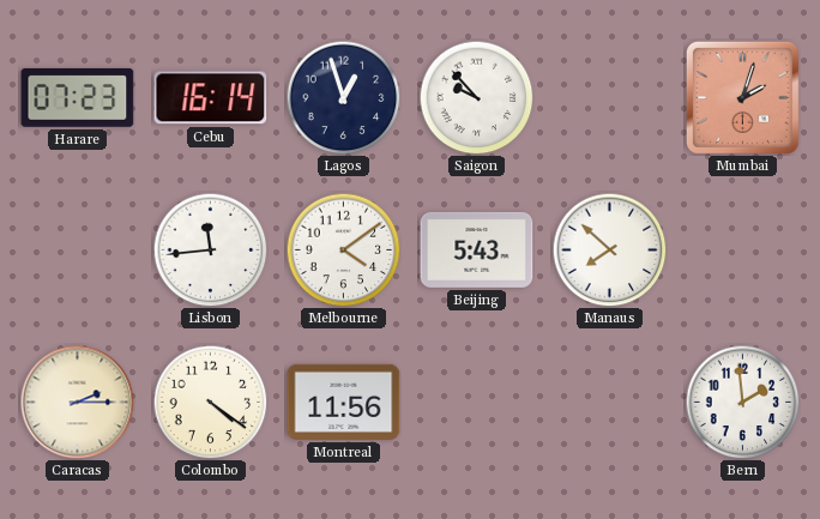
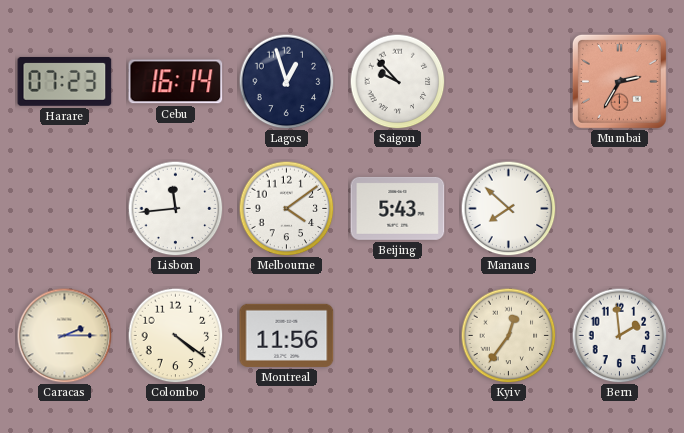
Mumbai: 2:03 -> 2:35
Kyiv: none -> 12:36
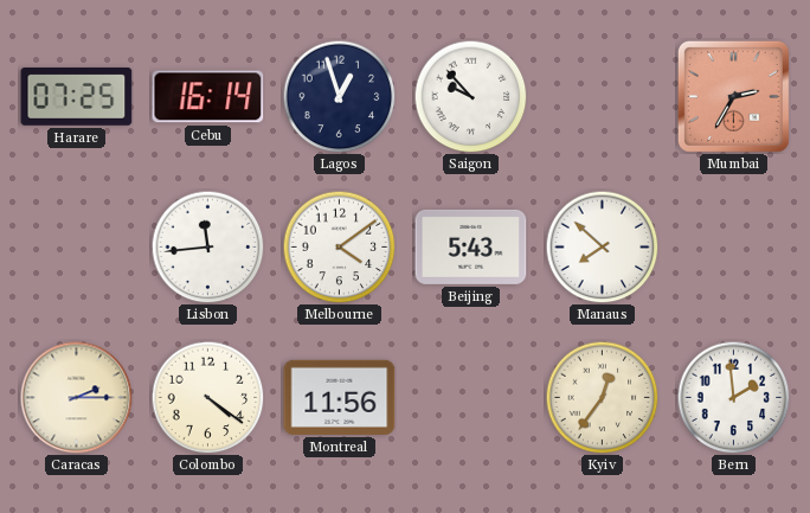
Harare: 07:23 -> 07:25
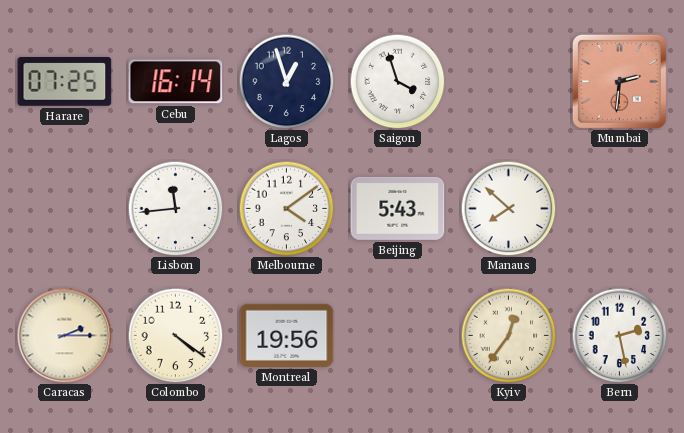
Saigon: 9:53 -> 3:57
Mumbai: 2:35 -> 2:31
Montreal: 11:56 -> 19:56
Bern: 1:59 -> 2:28
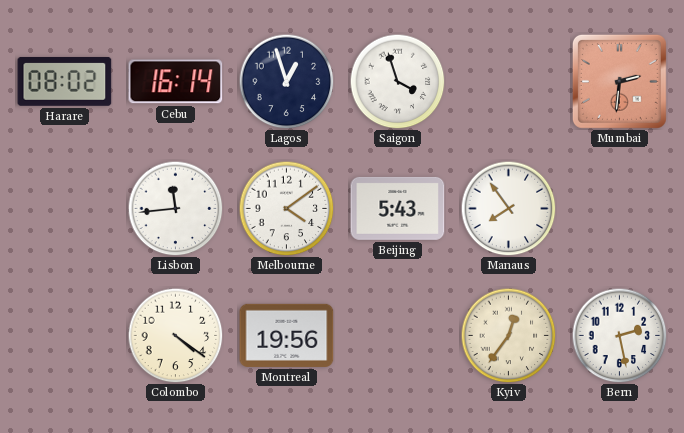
Harare: 07:25 -> 08:02
Manaus: 7:52 -> 7:54
Caracas: 2:15 -> none
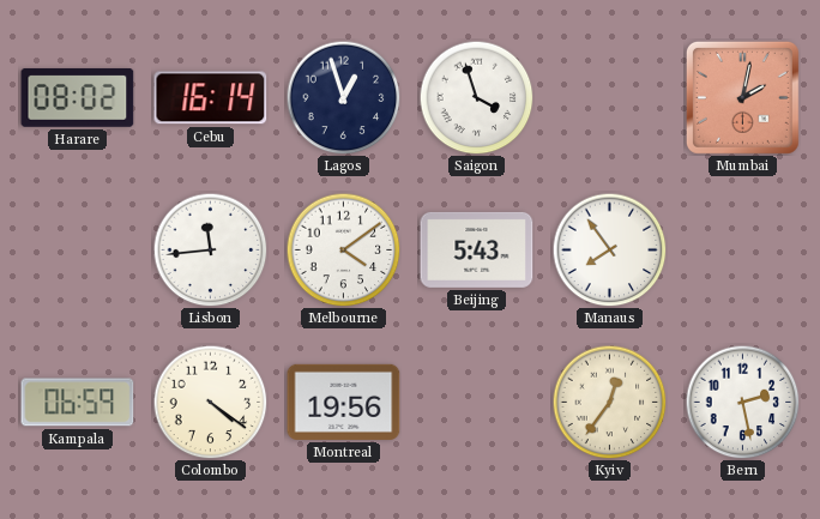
Mumbai: 2:31 -> 2:02
Kampala: none -> 06:59
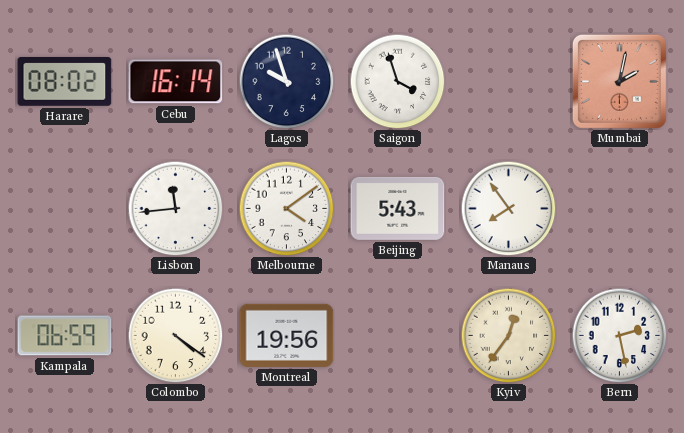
Lagos: 12:57 -> 9:57
